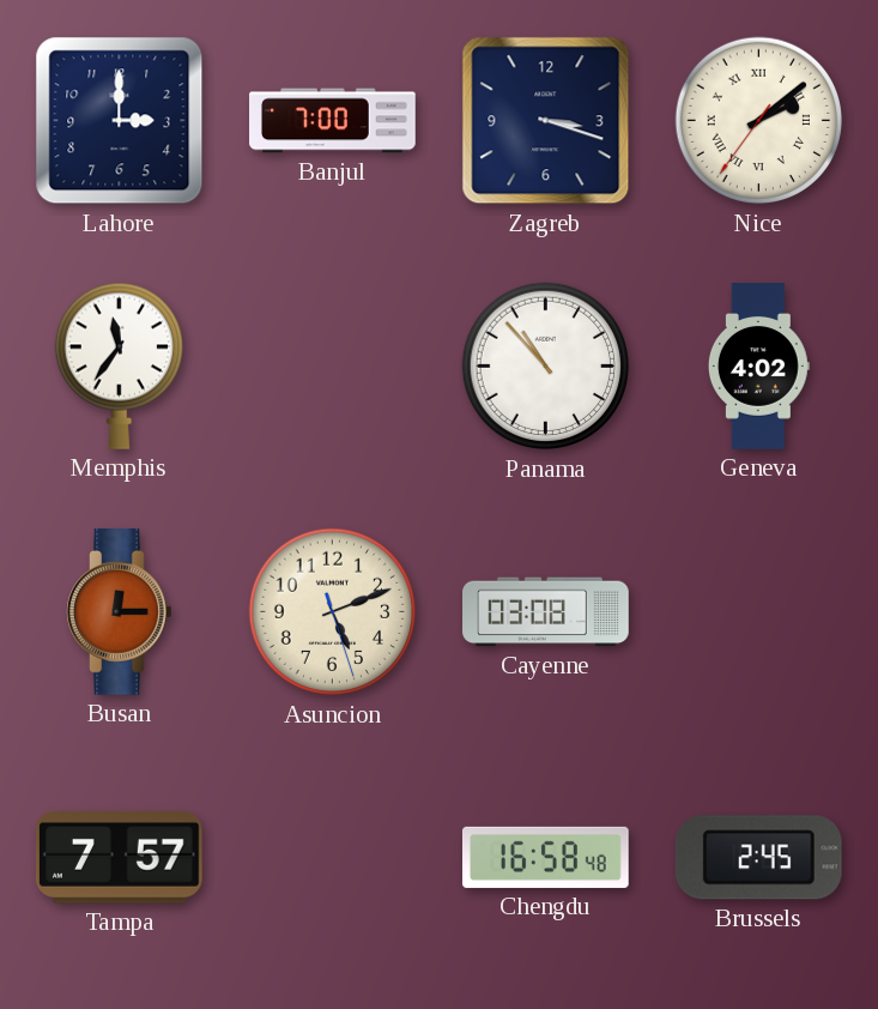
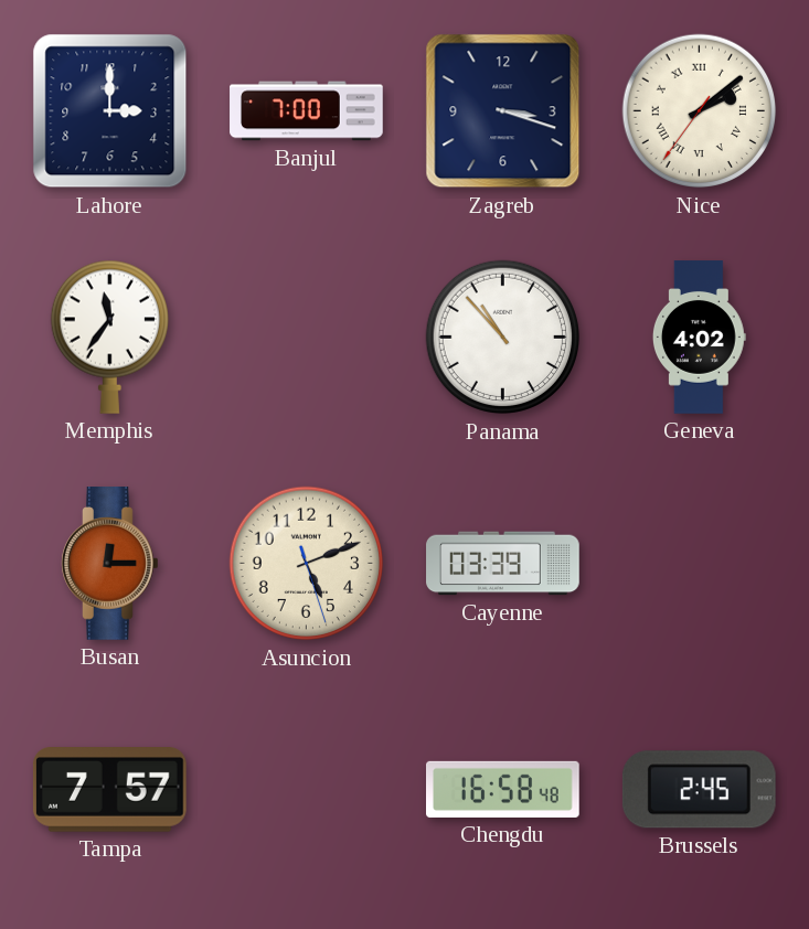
Cayenne: 03:08 -> 03:39
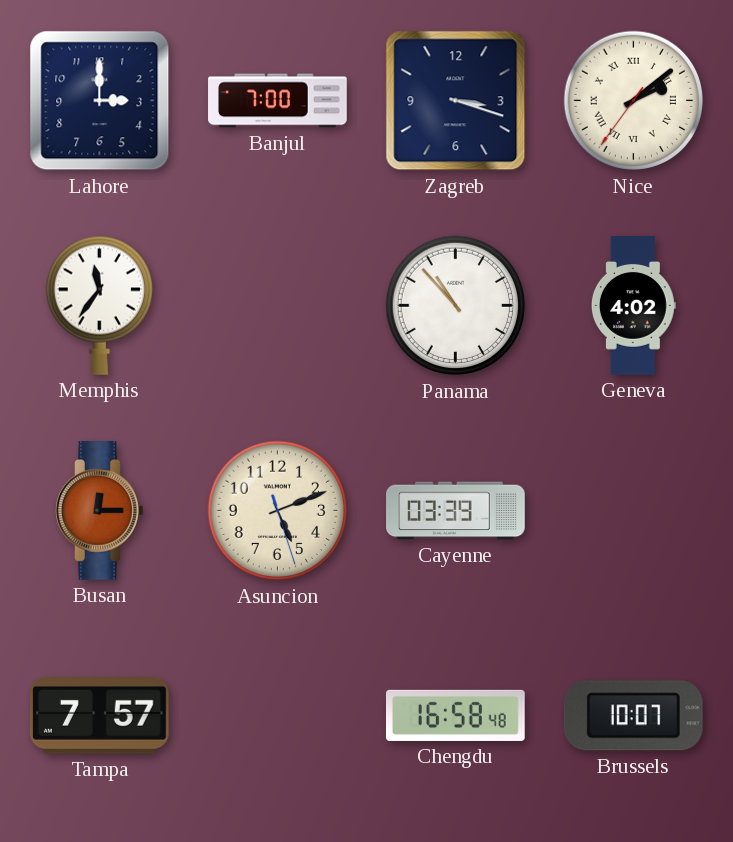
Brussels: 2:45 -> 10:07
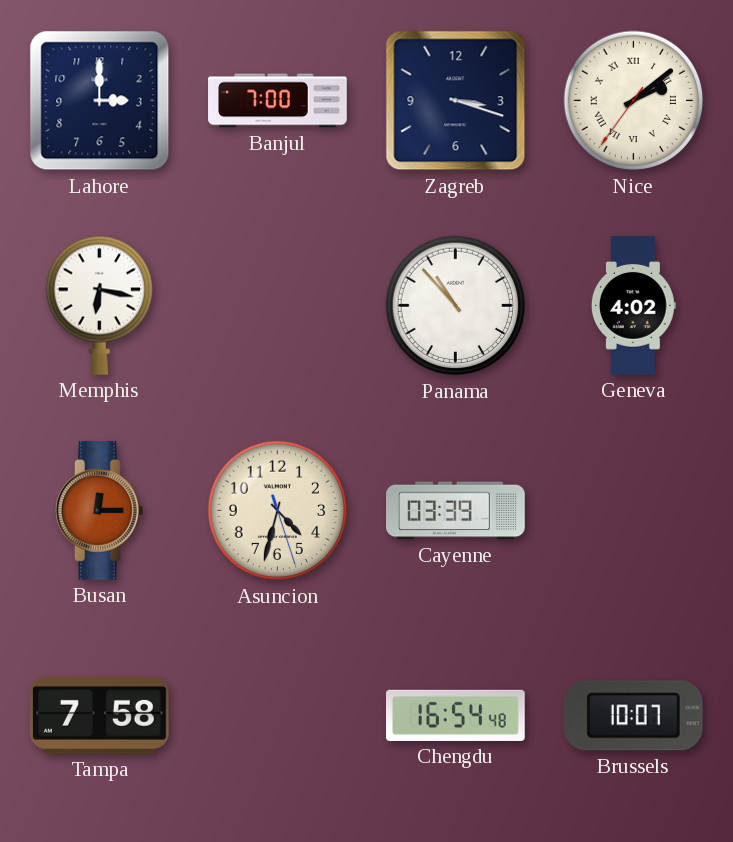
Memphis: 11:36 -> 6:17
Asuncion: 5:11 -> 4:32
Tampa: 7:57 -> 7:58
Chengdu: 16:58 -> 16:54
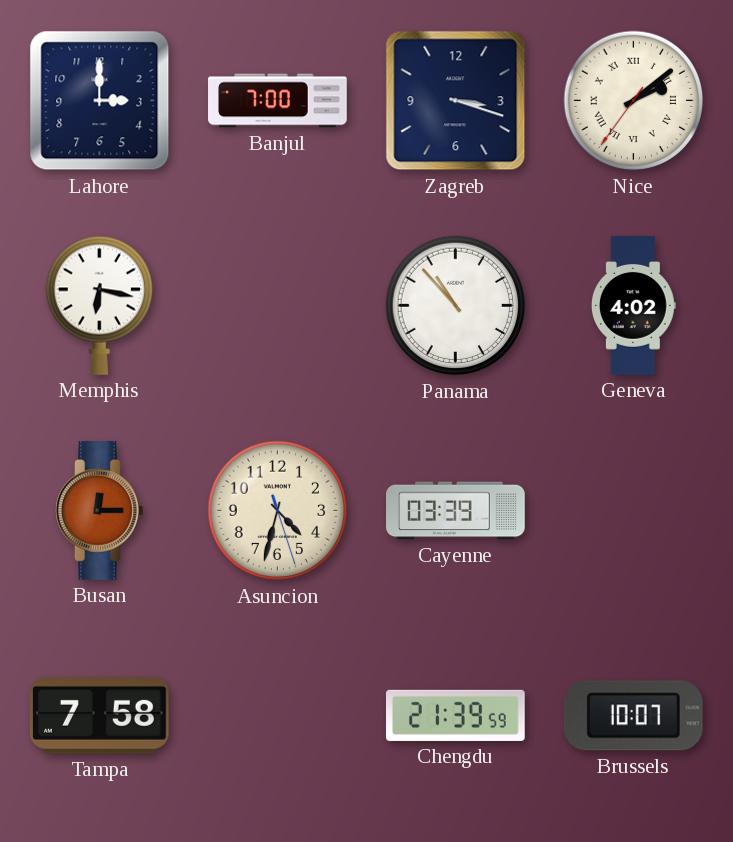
Chengdu: 16:54 -> 21:39
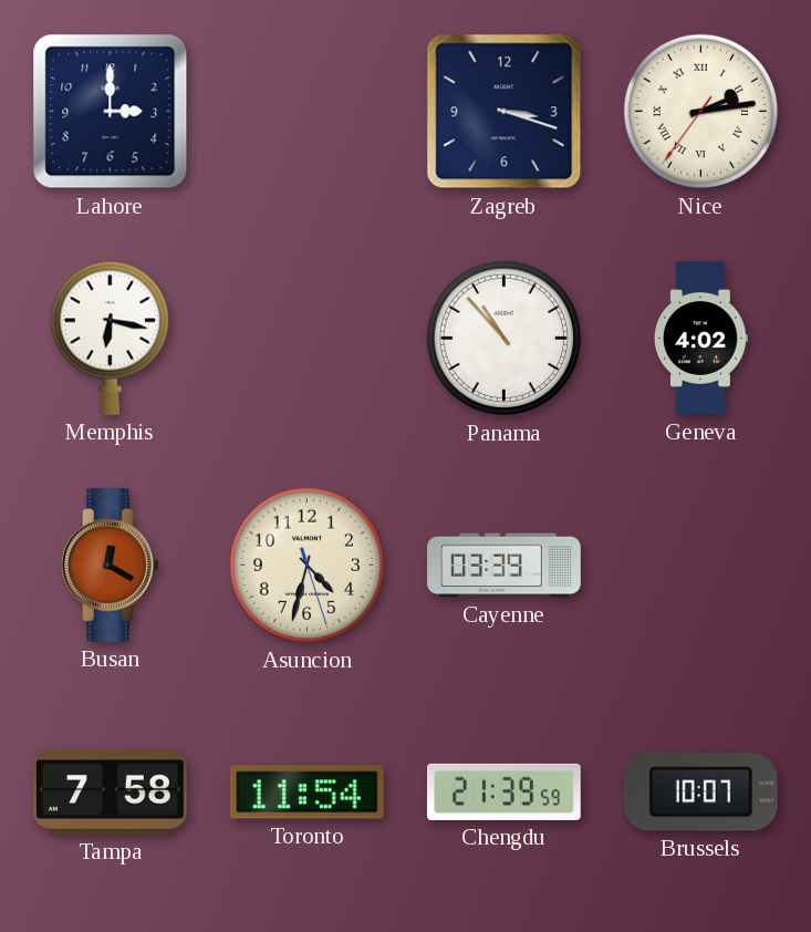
Banjul: 7:00 -> none
Nice: 2:08 -> 2:13
Busan: 12:15 -> 12:20
Toronto: none -> 11:54
